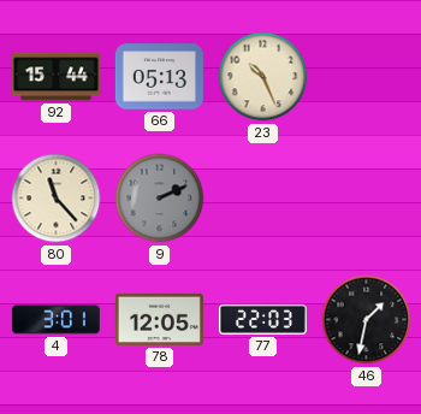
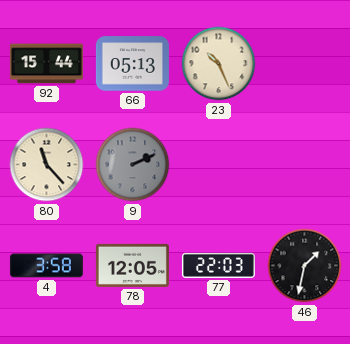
4: 3:01 -> 3:58
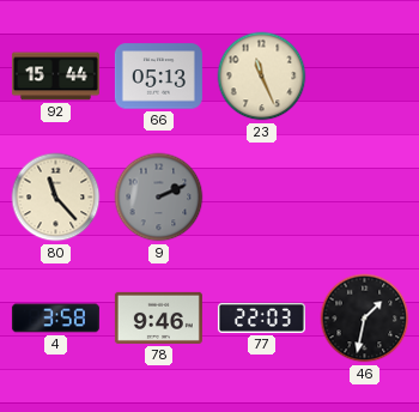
23: 10:26 -> 11:26
78: 12:05 -> 9:46
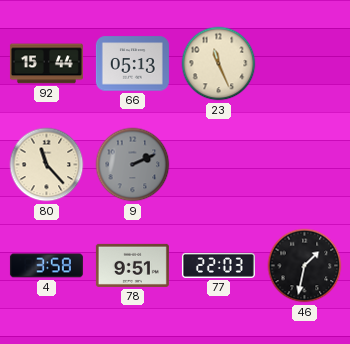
78: 9:46 -> 9:51
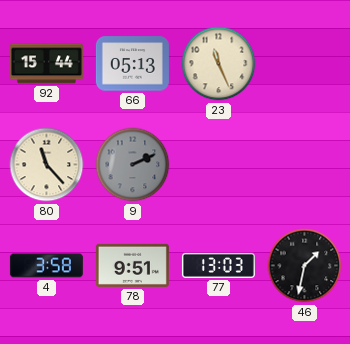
77: 22:03 -> 13:03
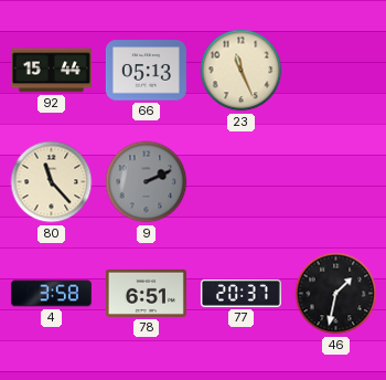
78: 9:51 -> 6:51
77: 13:03 -> 20:37
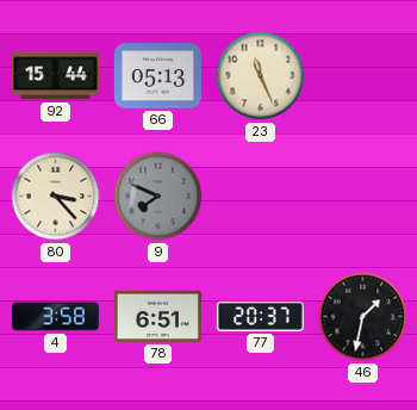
80: 11:23 -> 3:23
9: 2:11 -> 7:49
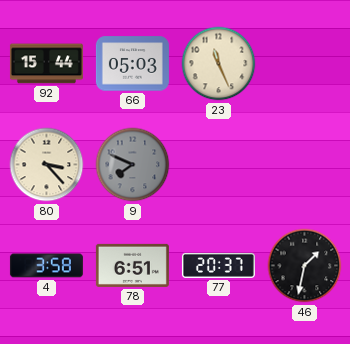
66: 05:13 -> 05:03
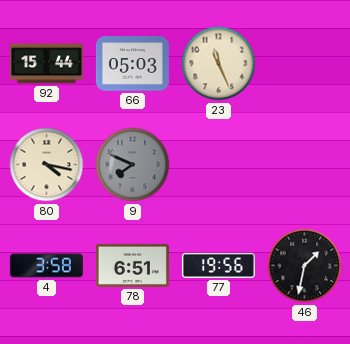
80: 3:23 -> 4:17
77: 20:37 -> 19:56
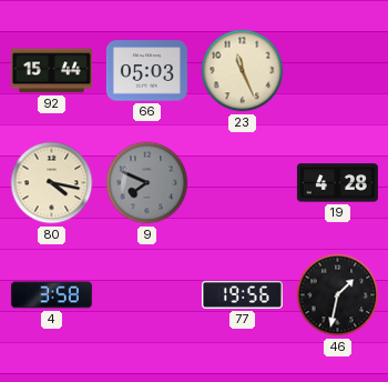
19: none -> 4:28
78: 6:51 -> none
